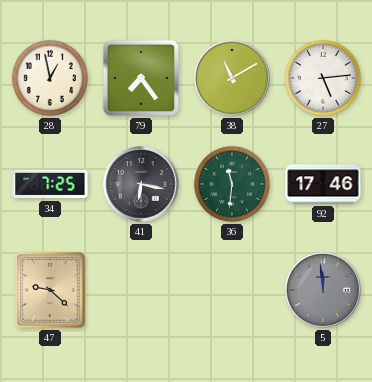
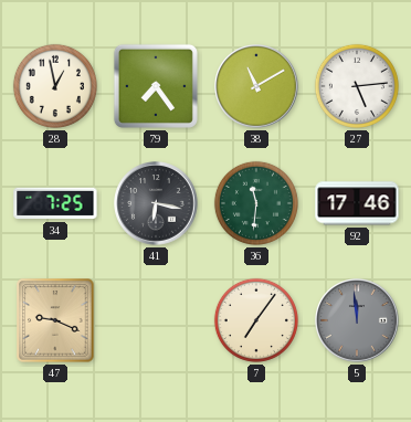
47: 9:22 -> 9:19
7: none -> 7:06
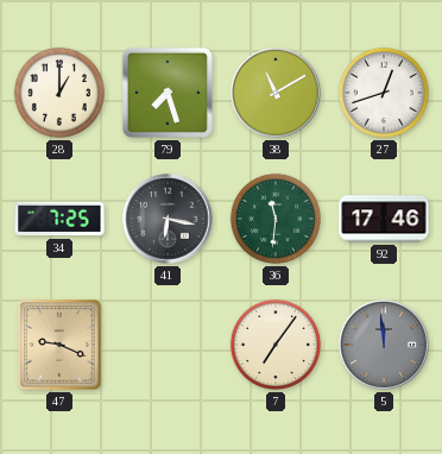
28: 12:58 -> 1:00
79: 7:24 -> 7:27
27: 5:14 -> 12:42
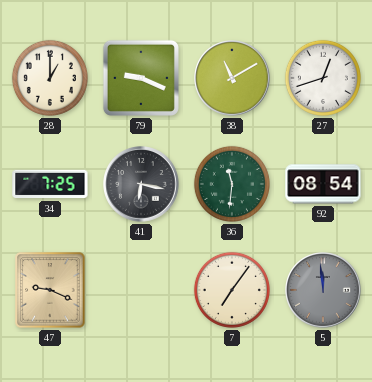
79: 7:27 -> 9:19
92: 17:46 -> 08:54
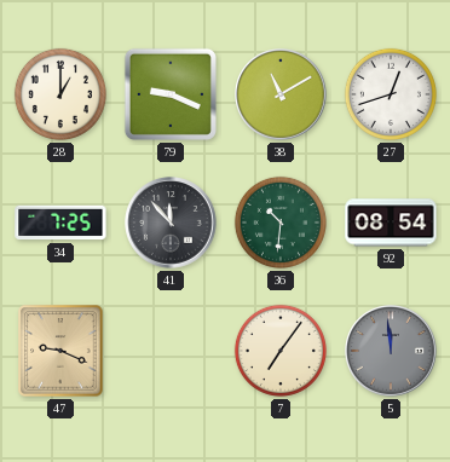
41: 6:17 -> 11:53
36: 11:31 -> 10:31
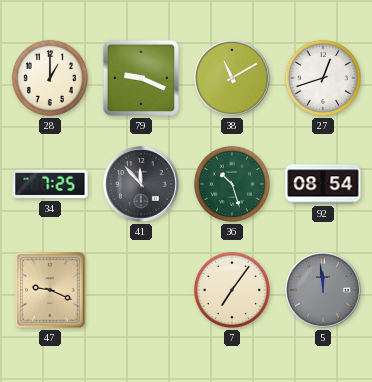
36: 10:31 -> 10:27
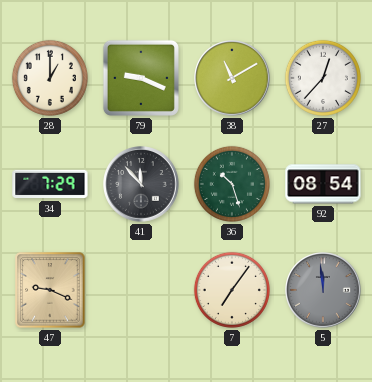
27: 12:42 -> 12:37
34: 7:25 -> 7:29
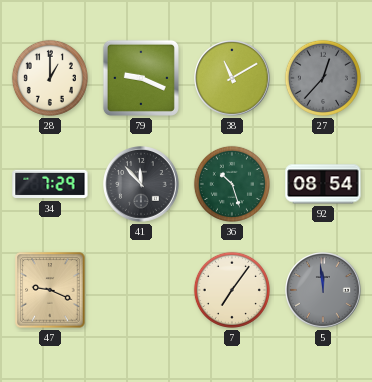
27 dial: white -> grey
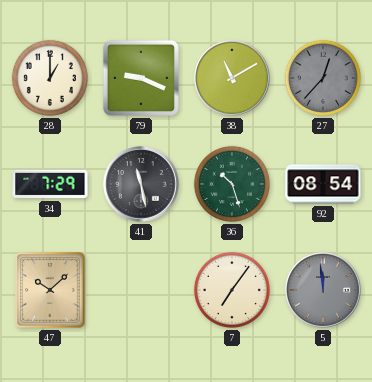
41: 11:53 -> 11:28
47: 9:19 -> 10:08
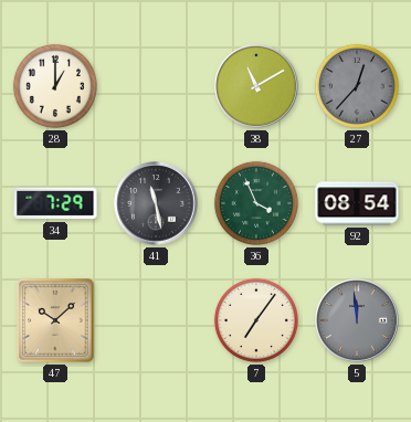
79: 9:19 -> none
36: 10:27 -> 3:56
